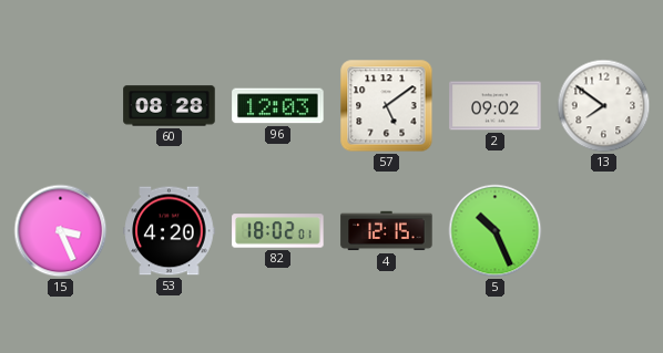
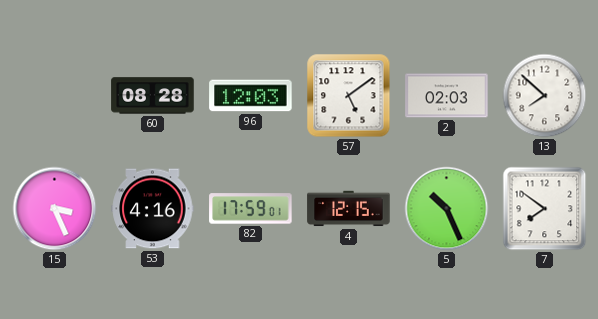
2: 09:02 -> 02:03
13: 7:51 -> 7:52
53: 4:20 -> 4:16
82: 18:02 -> 17:59
7: none -> 7:51
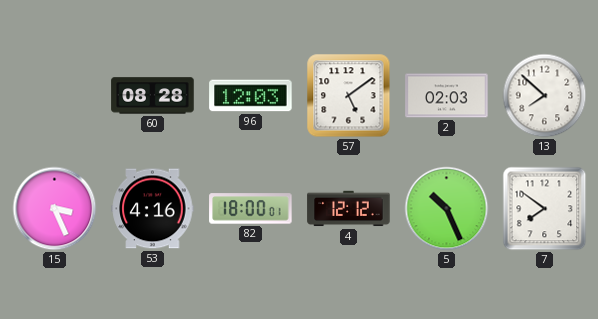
82: 17:59 -> 18:00
4: 12:15 -> 12:12
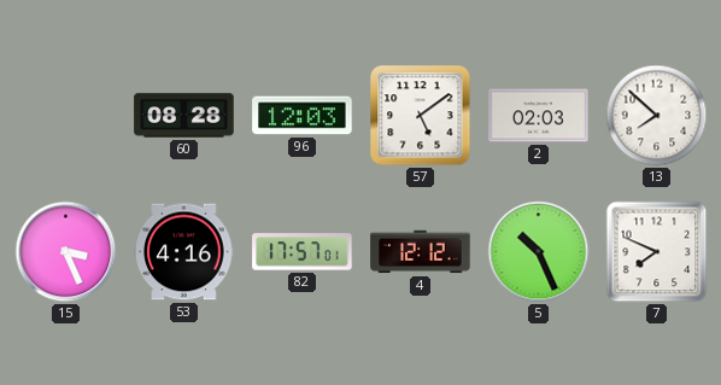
82: 18:00 -> 17:57
7: 7:51 -> 7:49
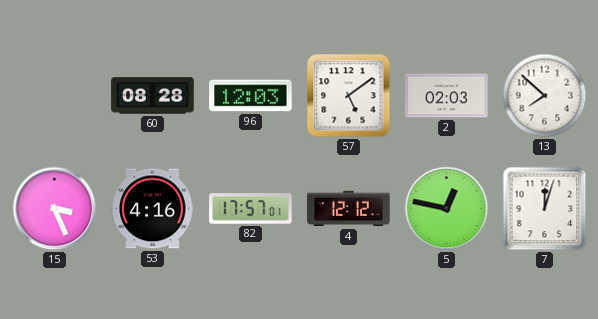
5: 10:26 -> 12:47
7: 7:49 -> 12:03
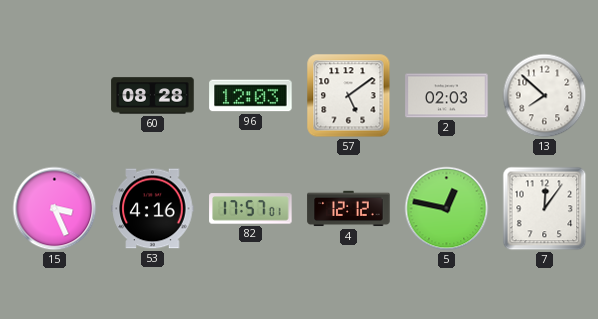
7: 12:03 -> 12:06
